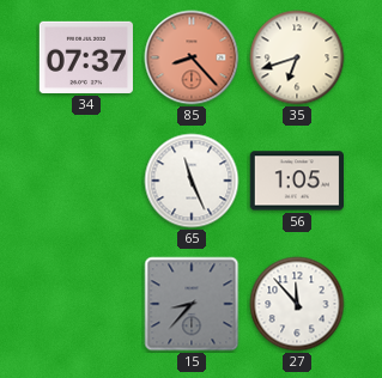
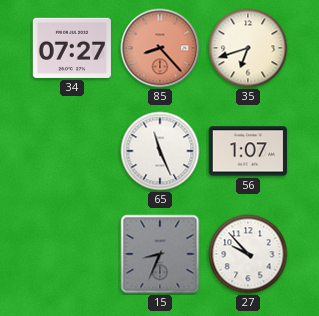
34: 07:37 -> 07:27
56: 1:05 -> 1:07
15: 8:37 -> 8:34
27: 11:53 -> 9:53
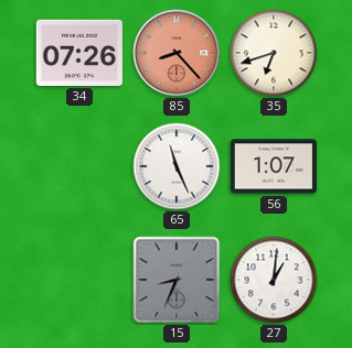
34: 07:27 -> 07:26
27: 9:53 -> 1:01
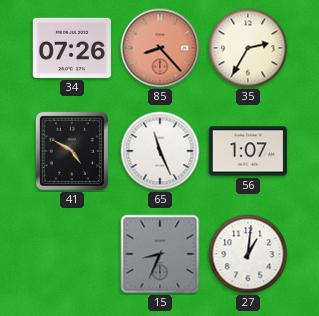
35: 6:42 -> 2:35
41: none -> 4:50
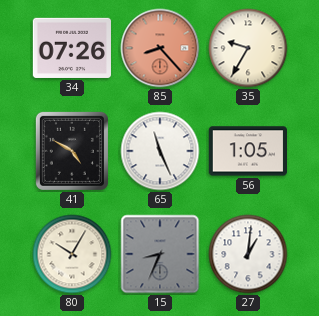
35: 2:35 -> 9:35
56: 1:07 -> 1:05
80: none -> 10:05
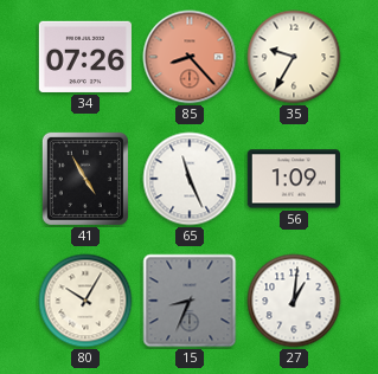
41: 4:50 -> 4:55
56: 1:05 -> 1:09
